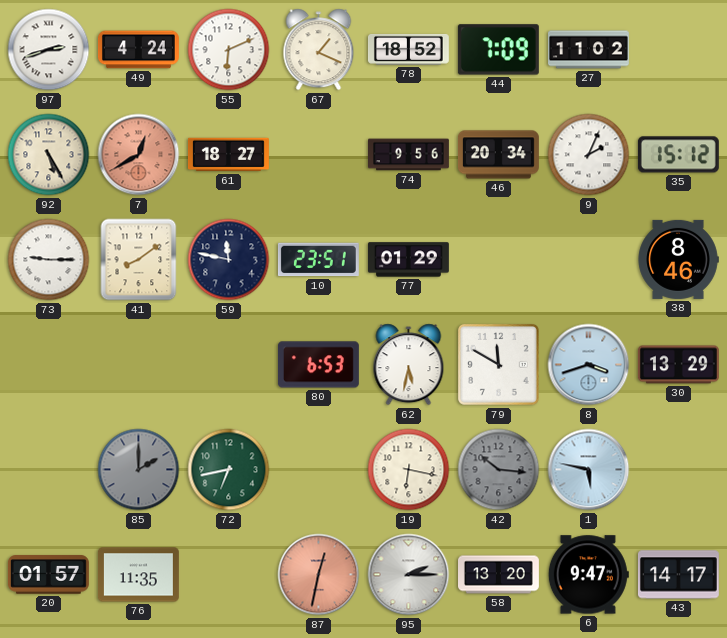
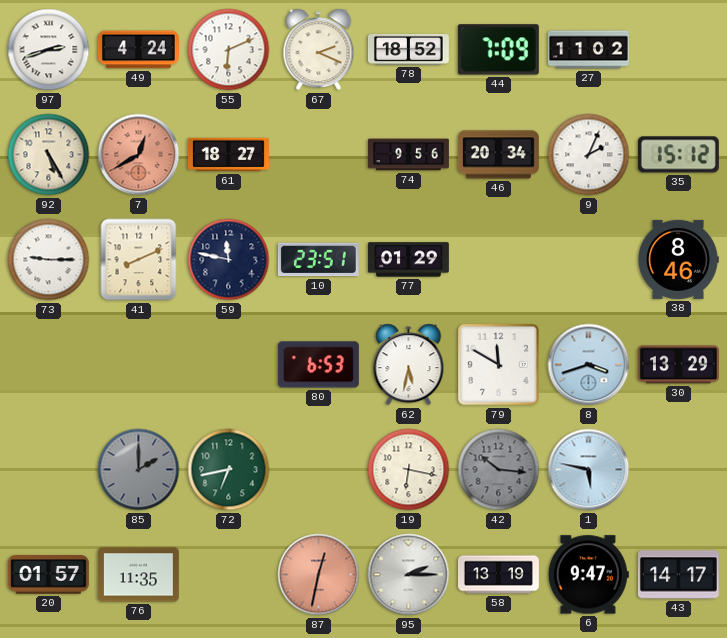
67: 1:19 -> 2:19
41: 8:09 -> 8:11
58: 13:20 -> 13:19
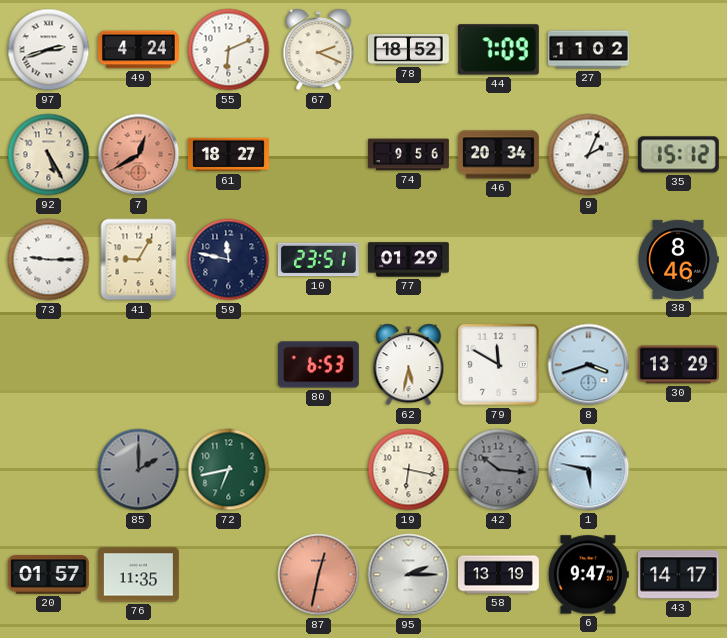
41: 8:11 -> 9:05
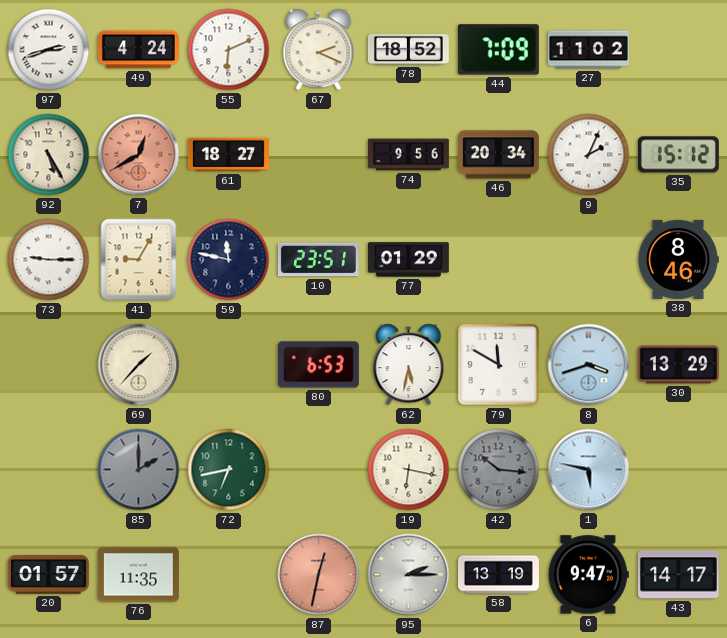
69: none -> 1:37
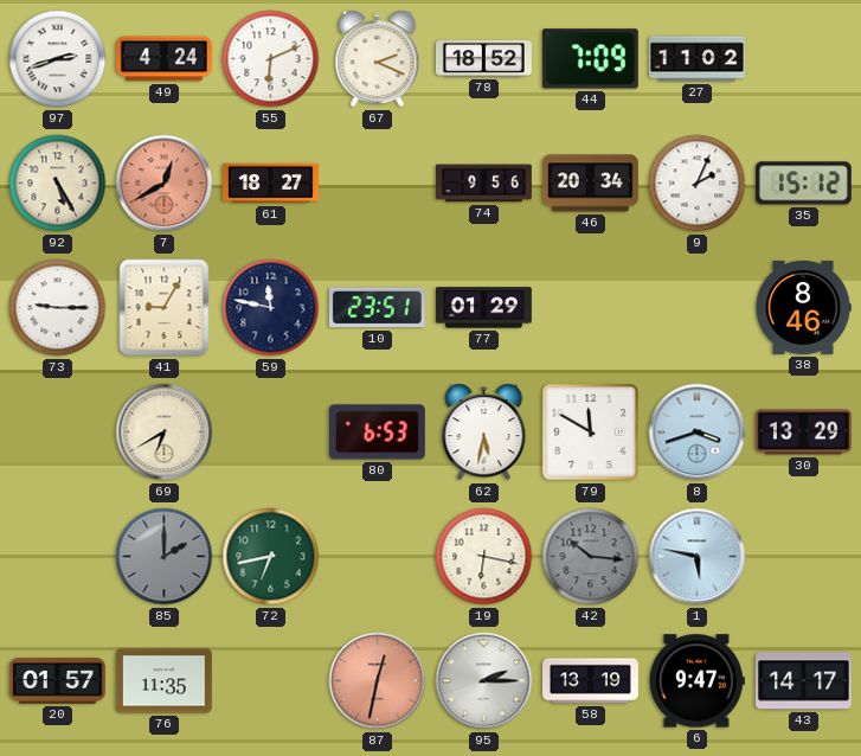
69: 1:37 -> 6:40
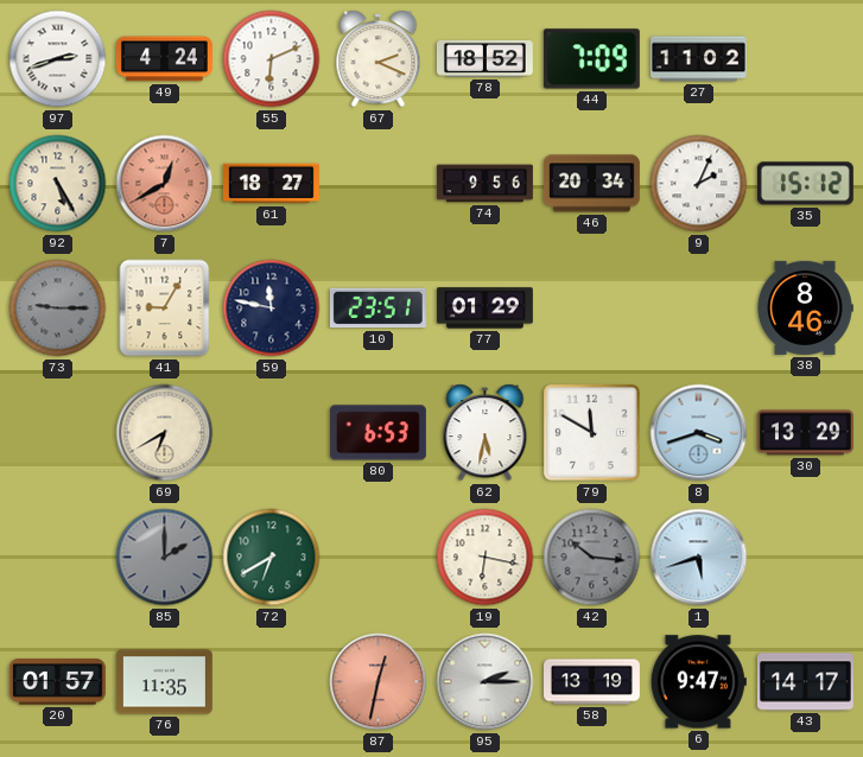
73 dial: white -> grey
72: 6:43 -> 6:40
1: 5:47 -> 5:42
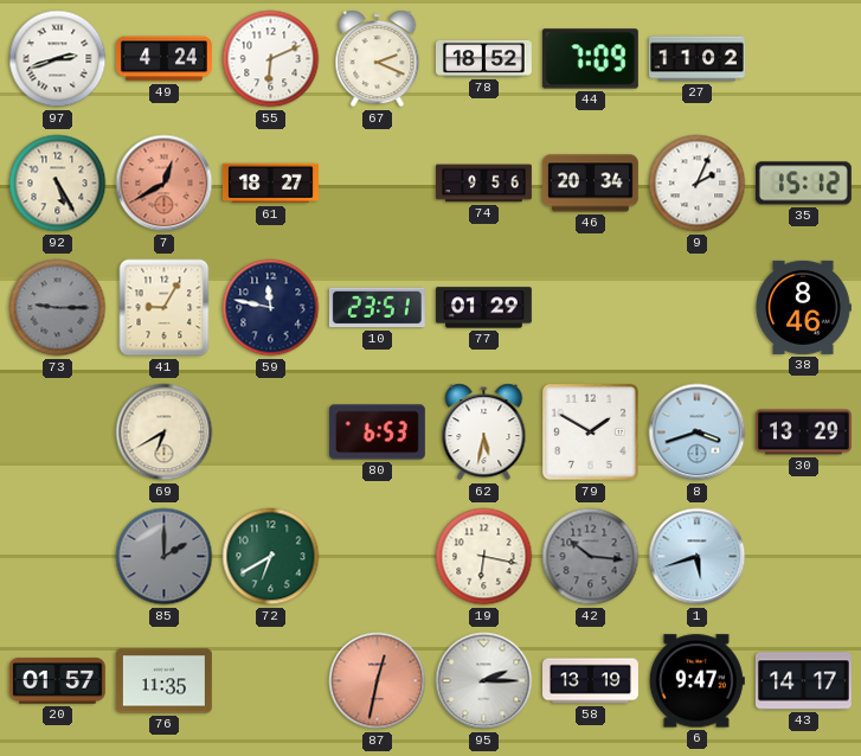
79: 11:50 -> 1:50
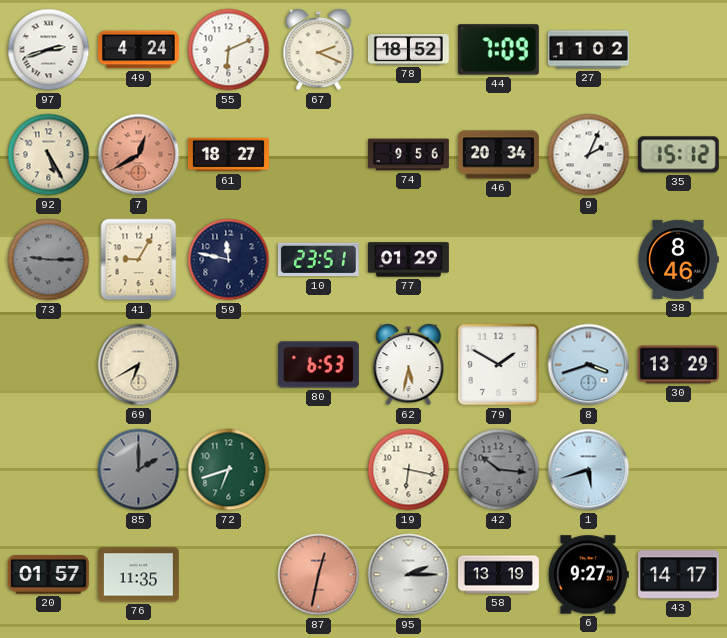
72: 6:40 -> 6:42
6: 9:47 -> 9:27
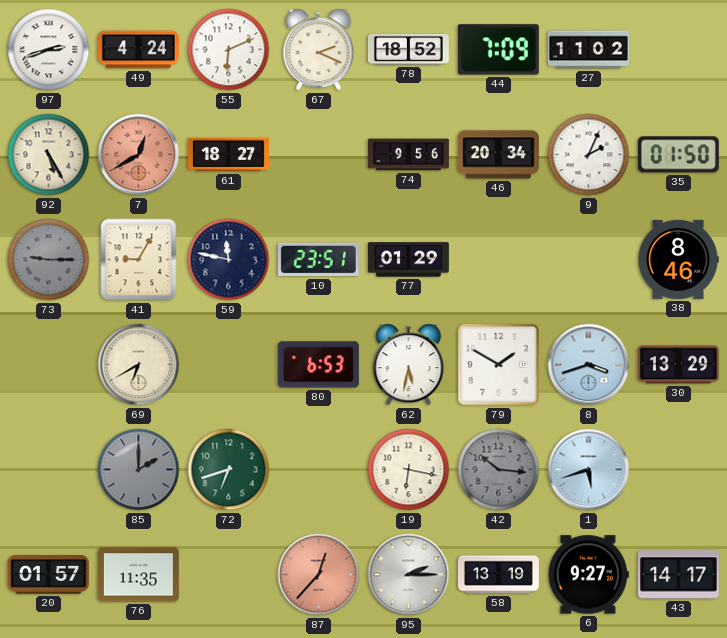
35: 15:12 -> 01:50
87: 12:32 -> 12:37
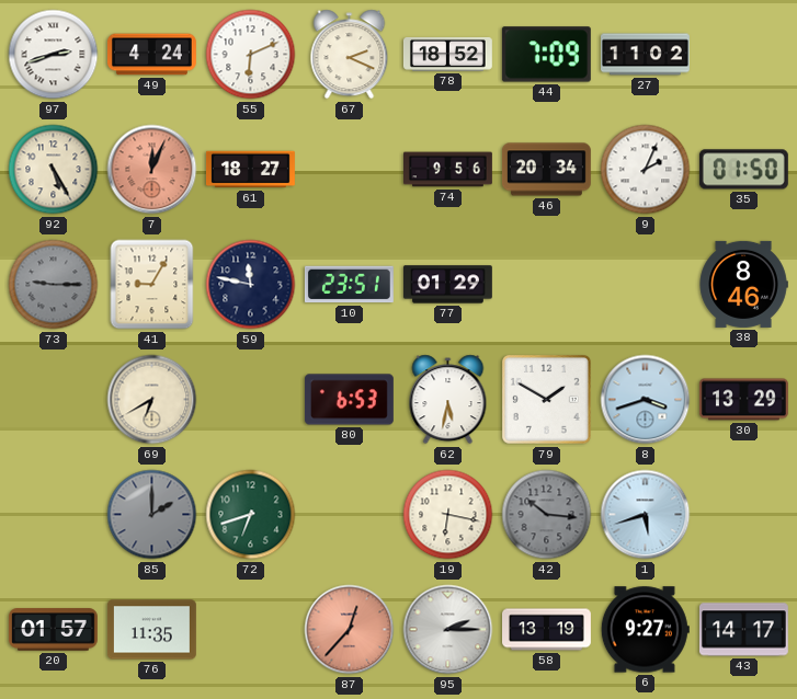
7: 12:40 -> 12:04
